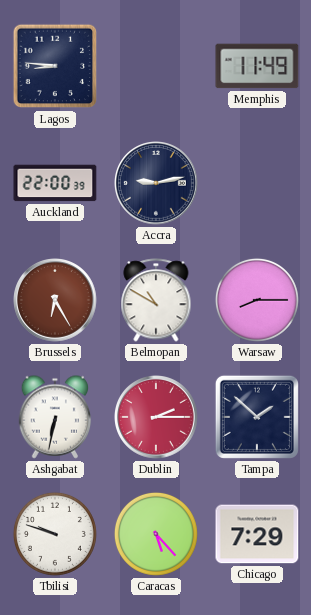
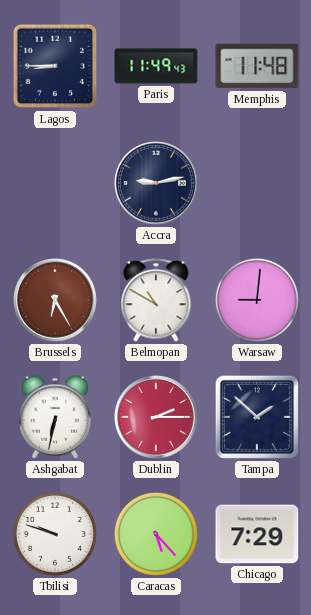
Lagos: 8:46 -> 8:45
Paris: none -> 11:49
Memphis: 11:49 -> 11:48
Auckland: 22:00 -> none
Warsaw: 8:15 -> 9:01
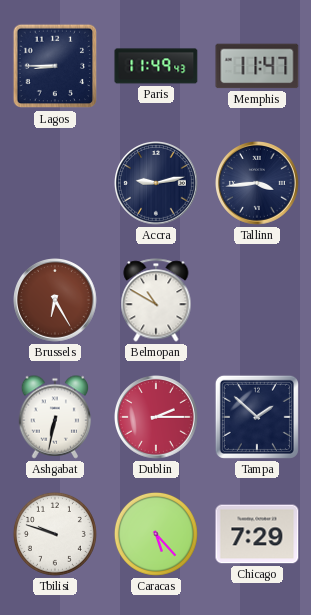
Memphis: 11:48 -> 11:47
Tallinn: none -> 3:44
Warsaw: 9:01 -> none
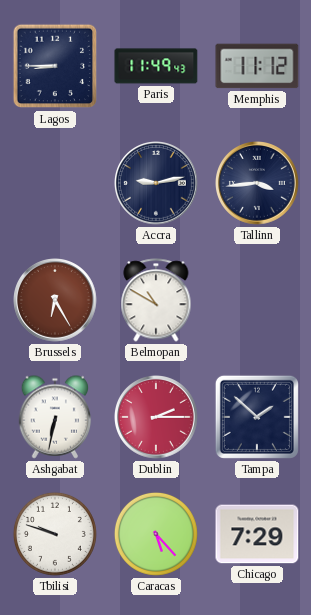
Memphis: 11:47 -> 11:12
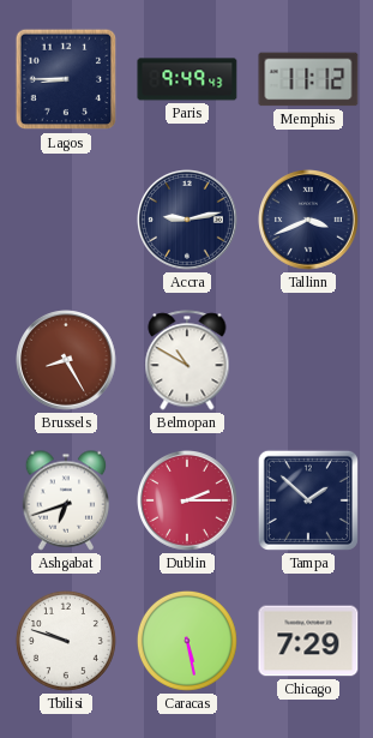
Paris: 11:49 -> 9:49
Tallinn: 3:44 -> 3:41
Brussels: 6:25 -> 8:25
Ashgabat: 6:32 -> 6:42
Caracas: 5:23 -> 5:28
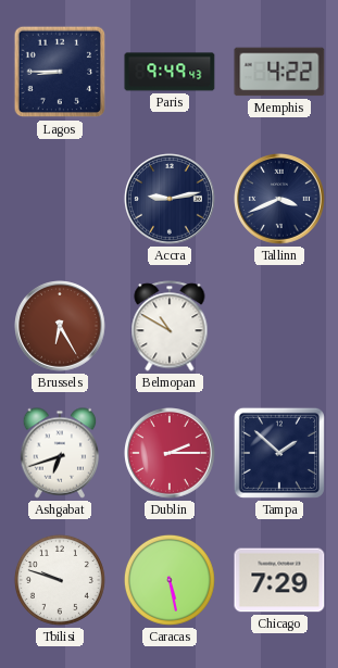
Memphis: 11:12 -> 4:22
Brussels: 8:25 -> 6:25
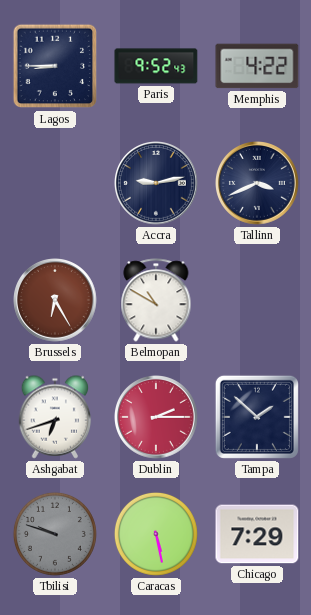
Paris: 9:49 -> 9:52
Tbilisi dial: white -> grey
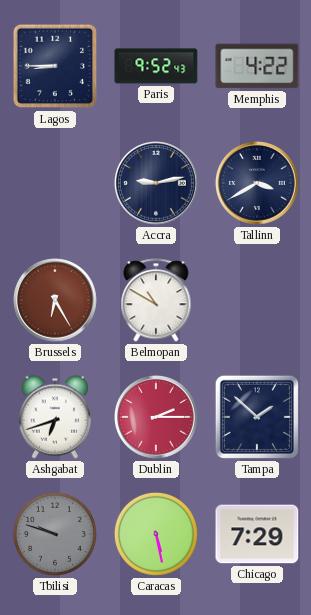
Tallinn: 3:41 -> 3:40
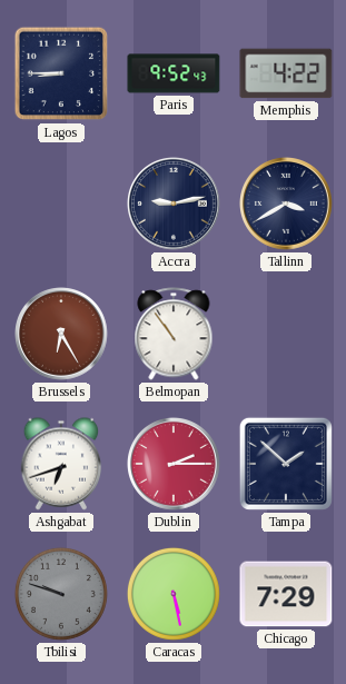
Belmopan: 10:50 -> 10:54
